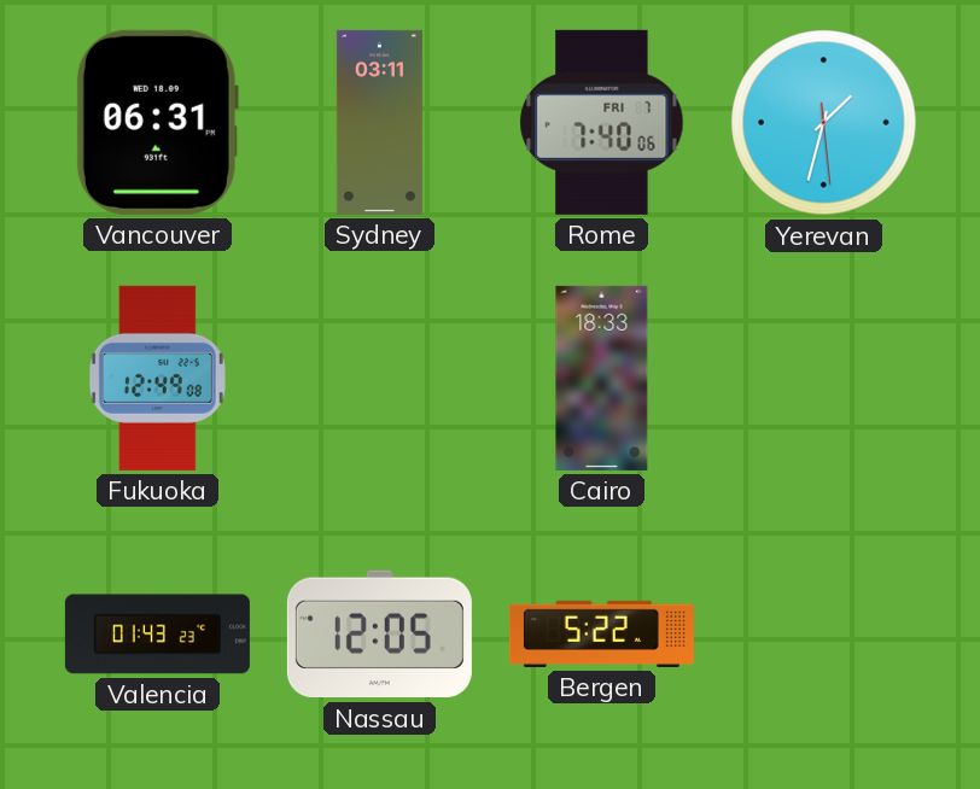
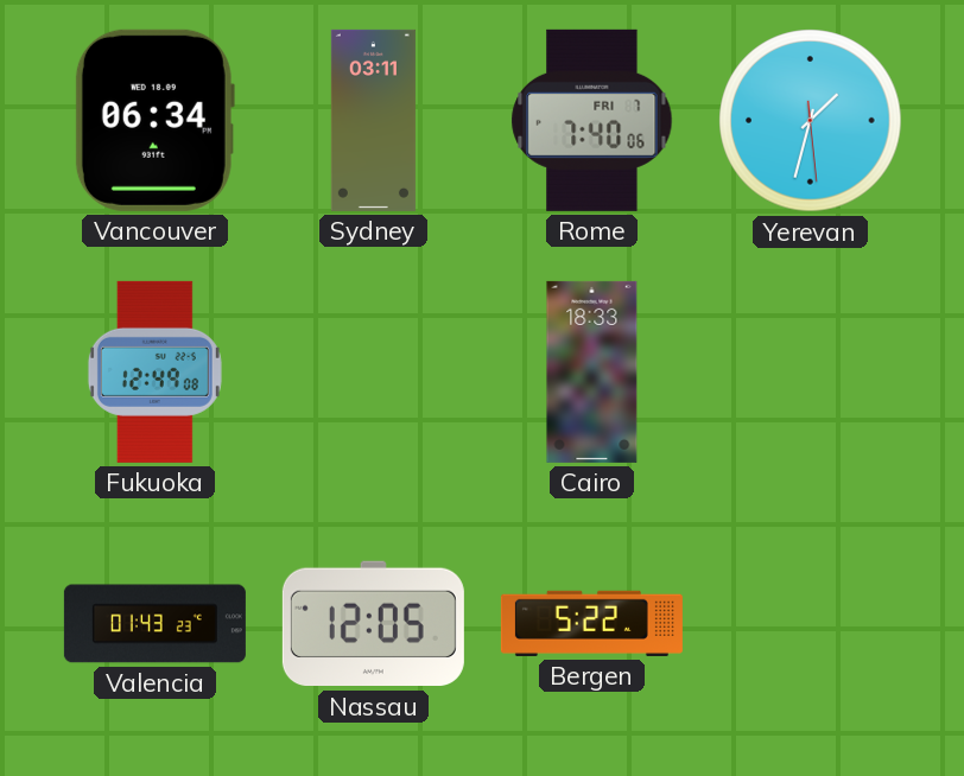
Vancouver: 06:31 -> 06:34
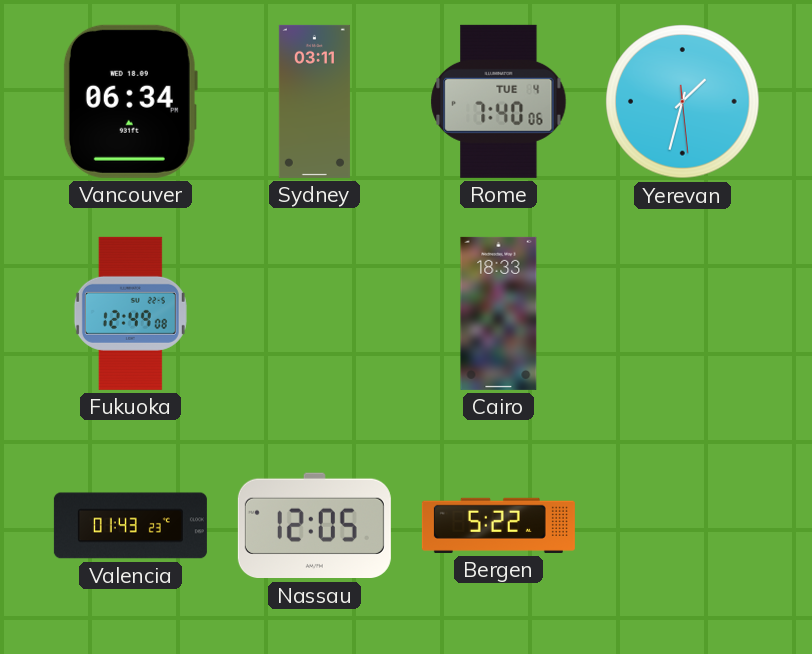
Rome date: FRI 7 -> TUE 4
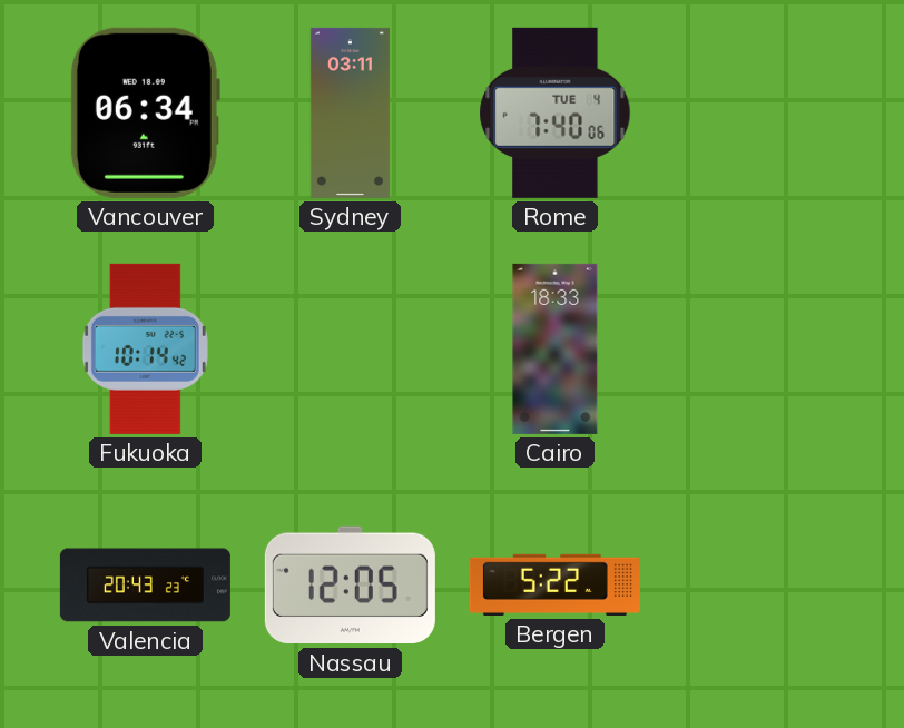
Yerevan: 1:32 -> none
Fukuoka: 12:49 -> 10:14
Valencia: 01:43 -> 20:43
